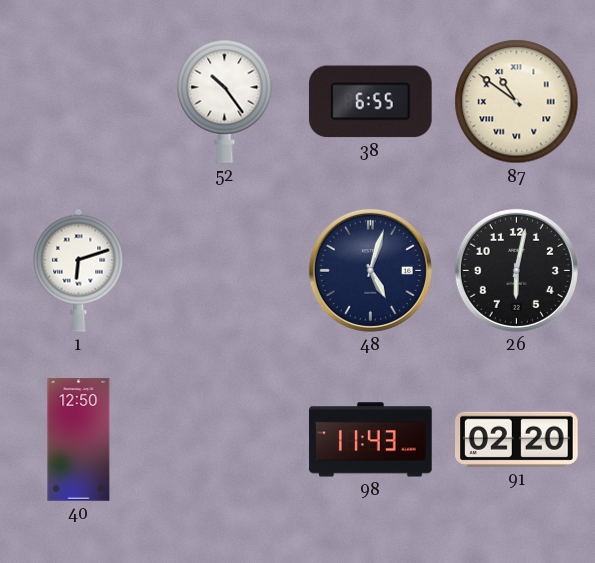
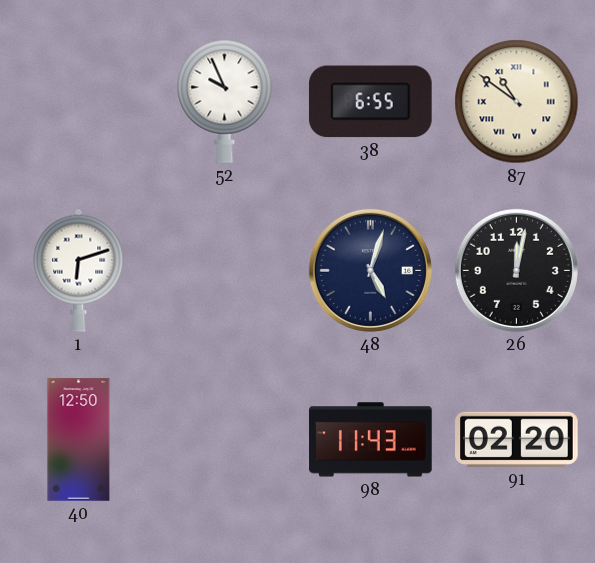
52: 10:24 -> 9:56
26: 6:02 -> 12:02
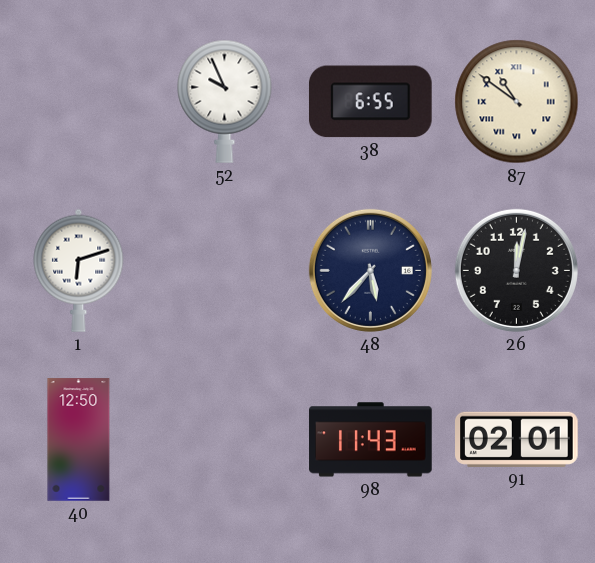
48: 5:03 -> 5:37
91: 02:20 -> 02:01
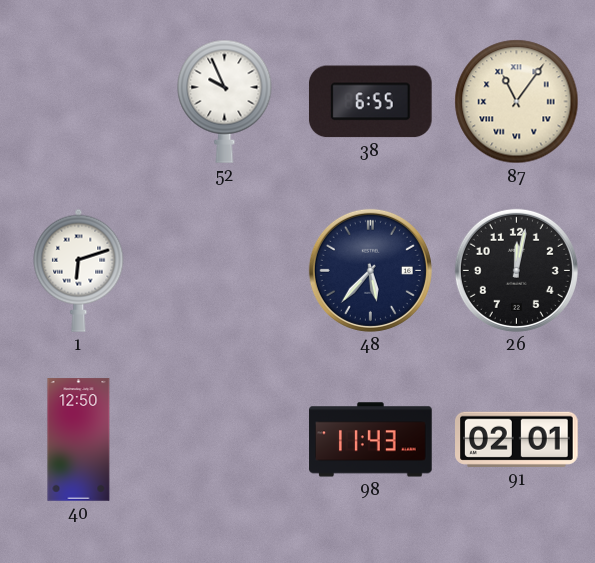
87: 10:51 -> 11:06
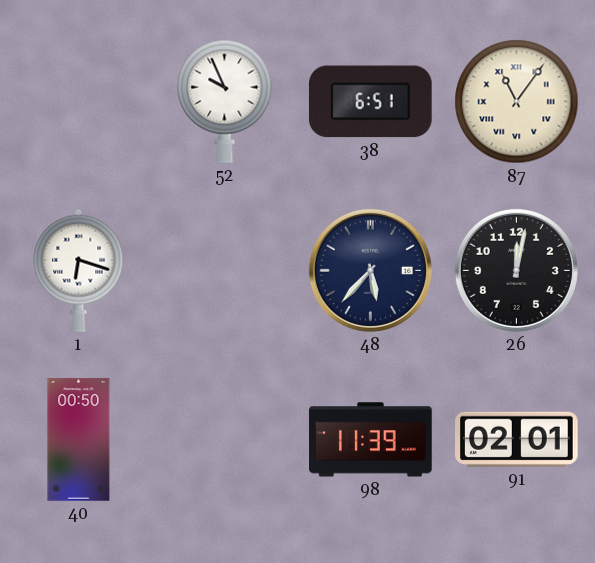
38: 6:55 -> 6:51
1: 6:12 -> 6:18
40: 12:50 -> 00:50
98: 11:43 -> 11:39
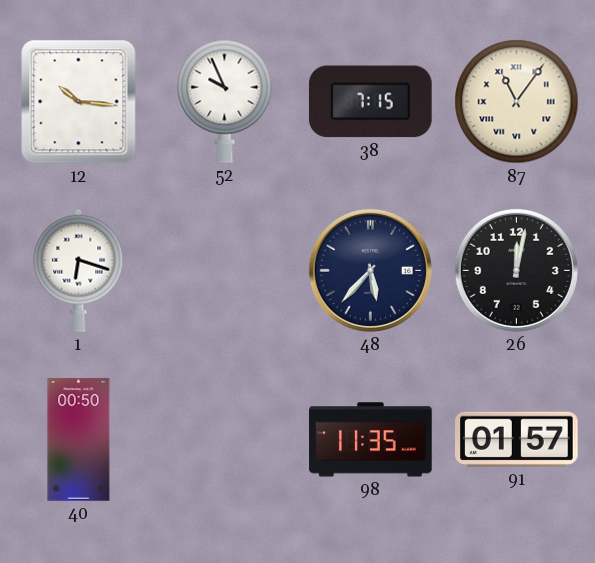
12: none -> 10:16
38: 6:51 -> 7:15
98: 11:39 -> 11:35
91: 02:01 -> 01:57
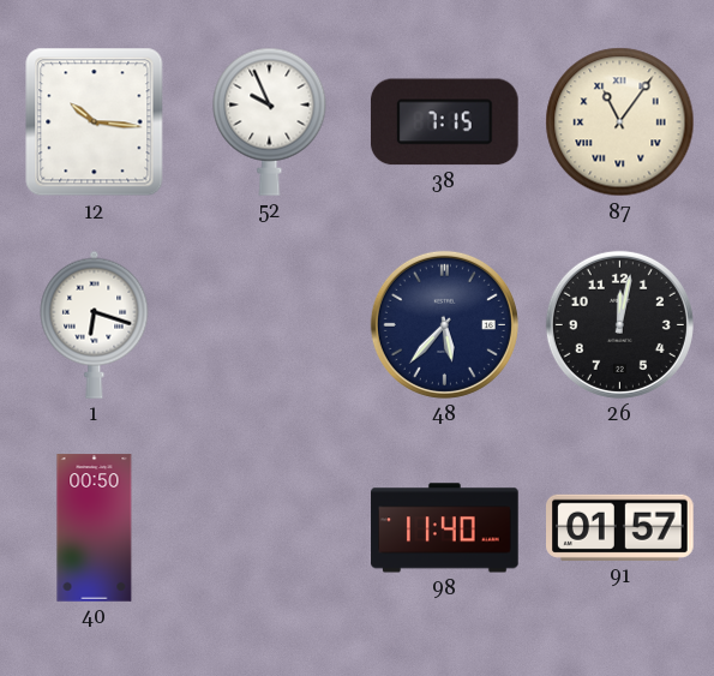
98: 11:35 -> 11:40
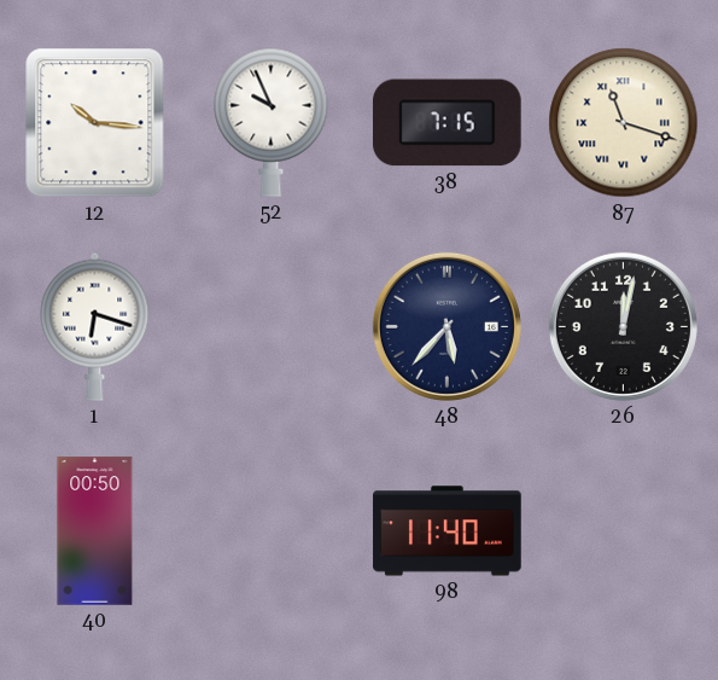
87: 11:06 -> 11:18
91: 01:57 -> none
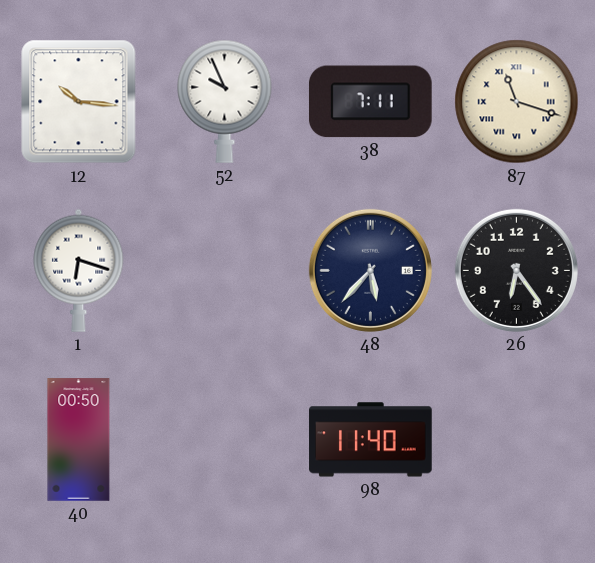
38: 7:15 -> 7:11
26: 12:02 -> 6:24
